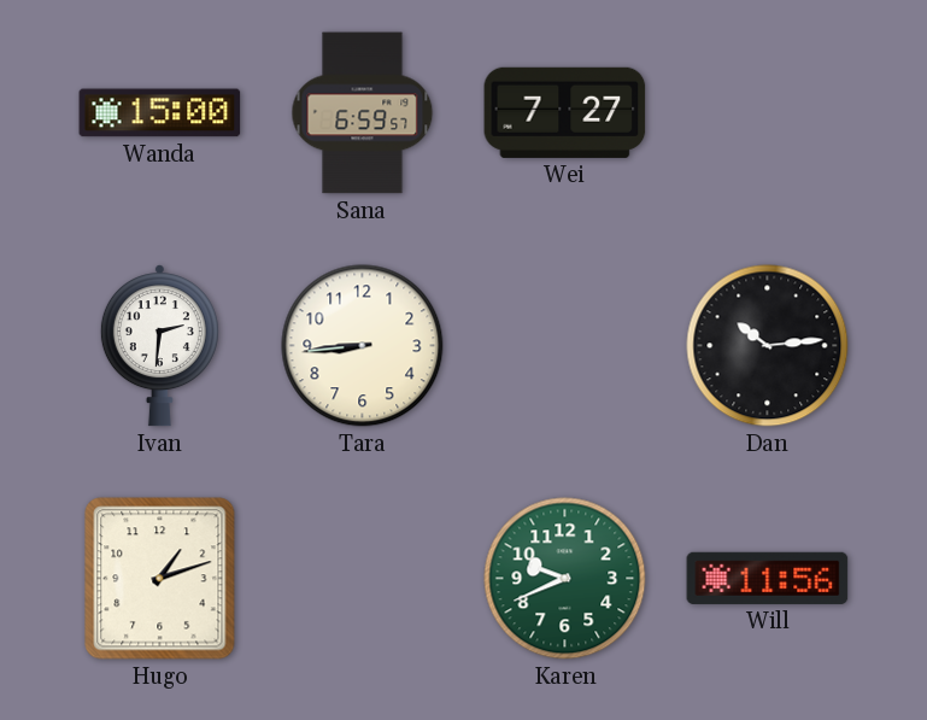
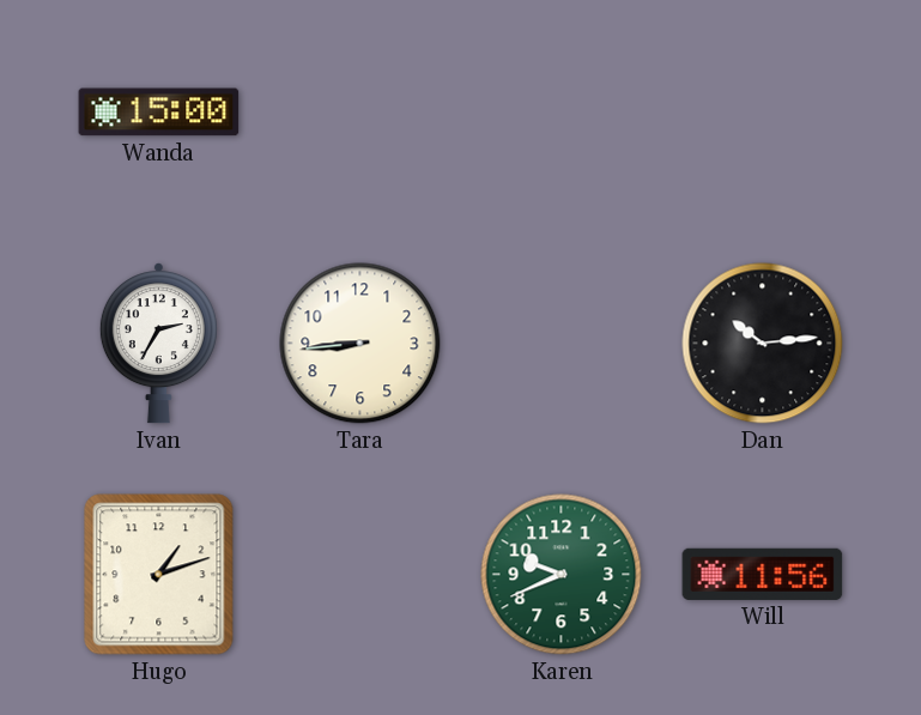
Sana: 6:59 -> none
Wei: 7:27 -> none
Ivan: 2:31 -> 2:35
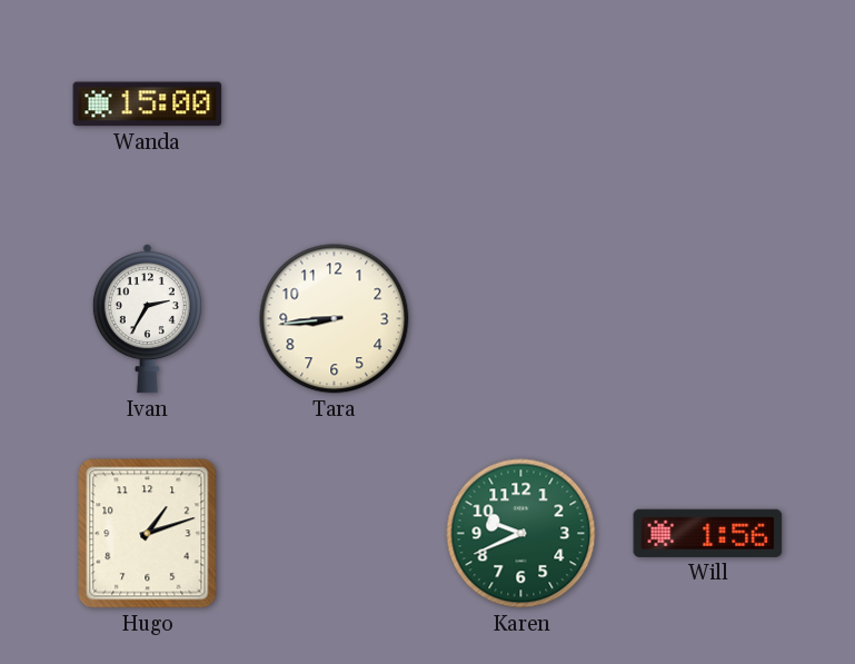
Dan: 10:14 -> none
Will: 11:56 -> 1:56
